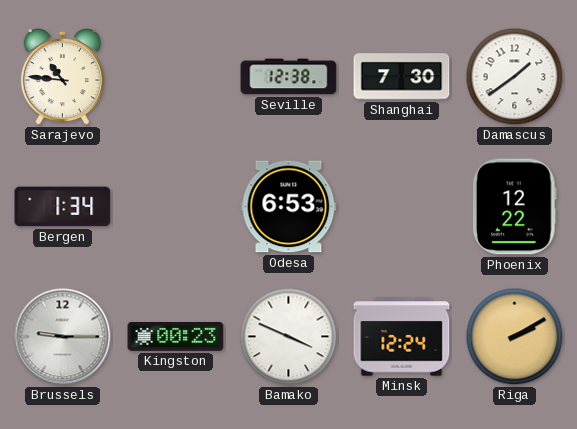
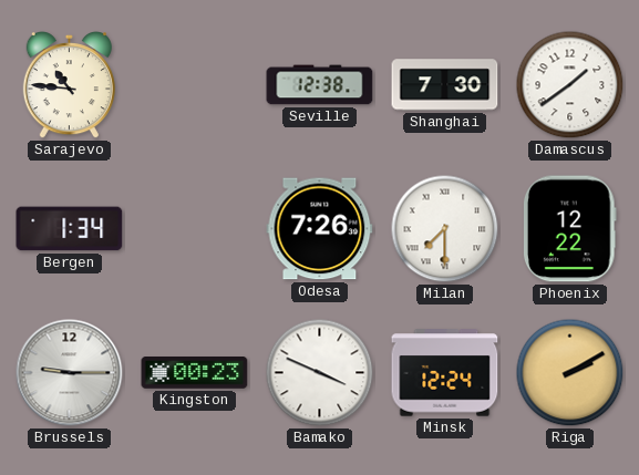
Odesa: 6:53 -> 7:26
Milan: none -> 7:30
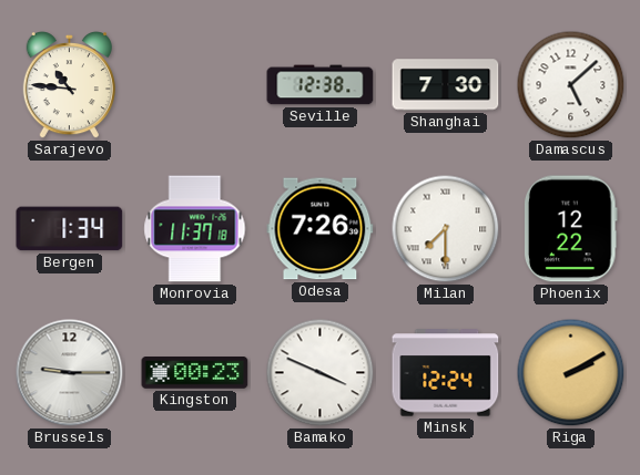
Damascus: 1:39 -> 5:08
Monrovia: none -> 11:37
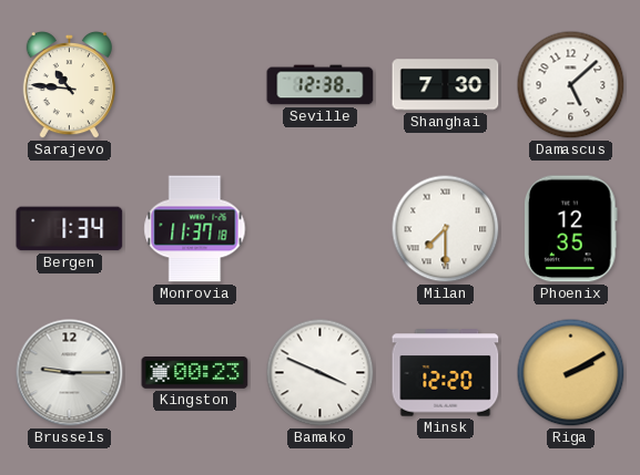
Odesa: 7:26 -> none
Phoenix: 12:22 -> 12:35
Minsk: 12:24 -> 12:20
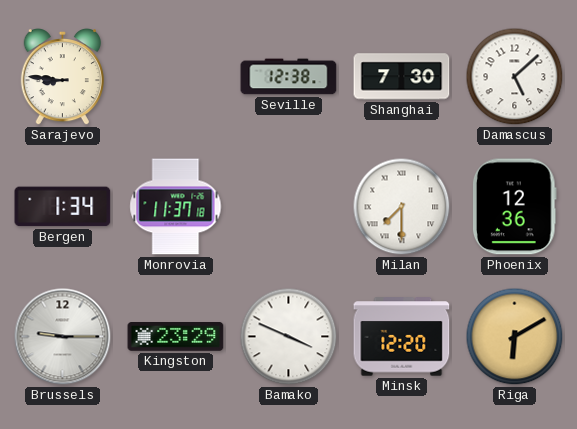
Sarajevo: 10:46 -> 8:46
Phoenix: 12:35 -> 12:36
Kingston: 00:23 -> 23:29
Riga: 2:10 -> 6:10
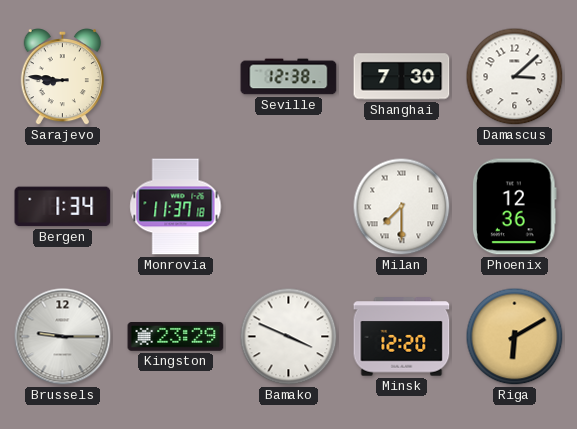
Damascus: 5:08 -> 3:08
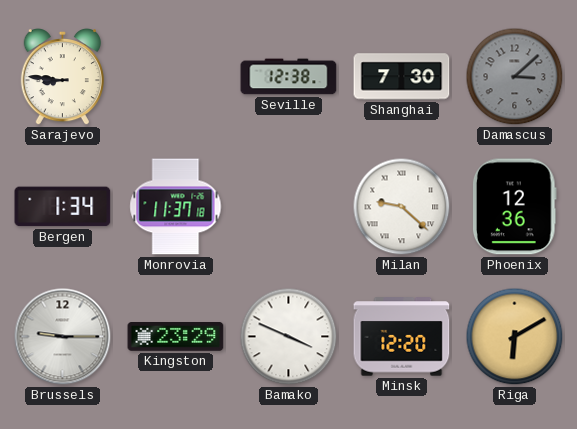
Damascus dial: white -> grey
Milan: 7:30 -> 9:22
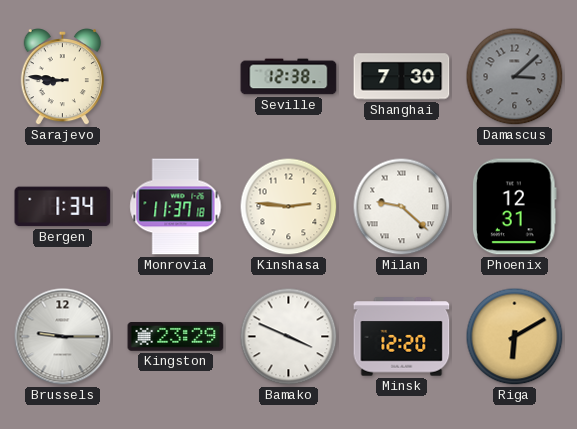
Kinshasa: none -> 2:46
Phoenix: 12:36 -> 12:31
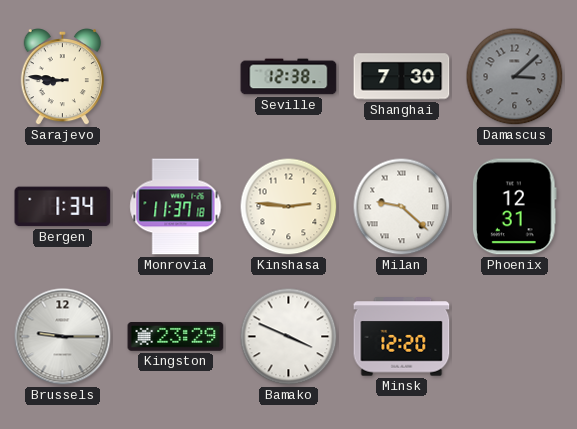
Riga: 6:10 -> none
